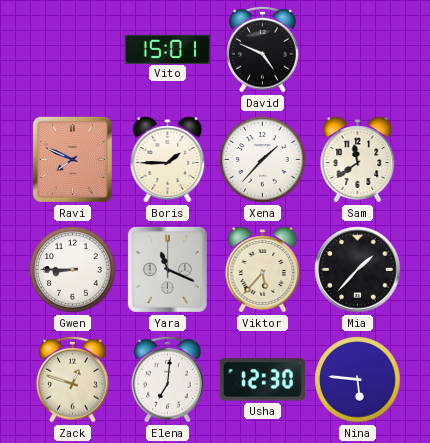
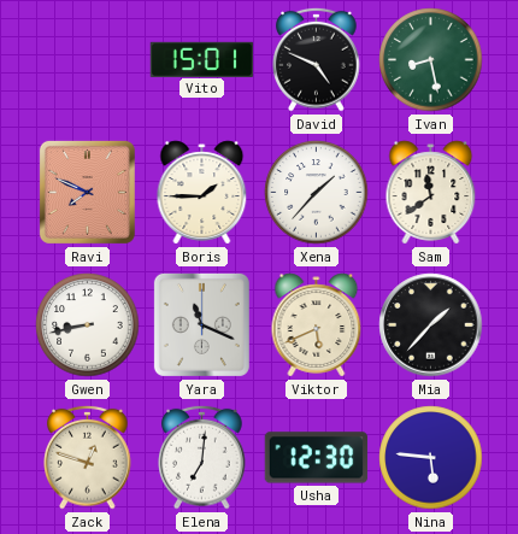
Ivan: none -> 8:28
Gwen: 8:45 -> 8:43
Viktor: 5:37 -> 5:41
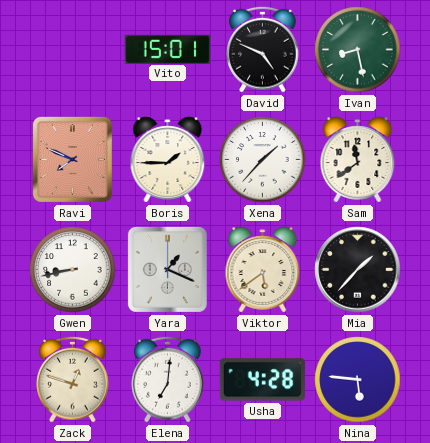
Yara: 11:19 -> 1:19
Viktor: 5:41 -> 5:39
Usha: 12:30 -> 4:28
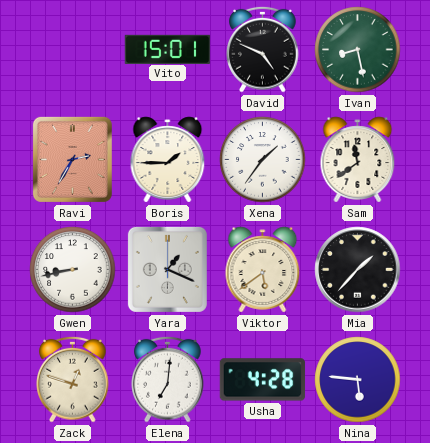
Ravi: 7:49 -> 2:35
Xena: 1:37 -> 1:36
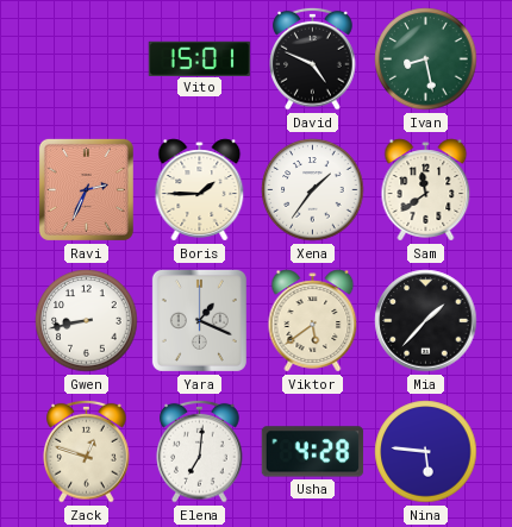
Ravi: 2:35 -> 2:34
